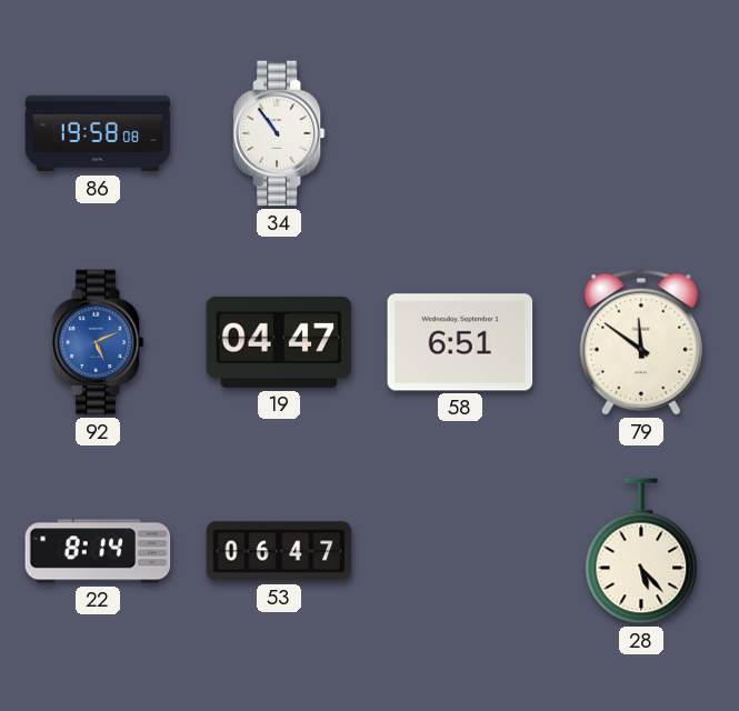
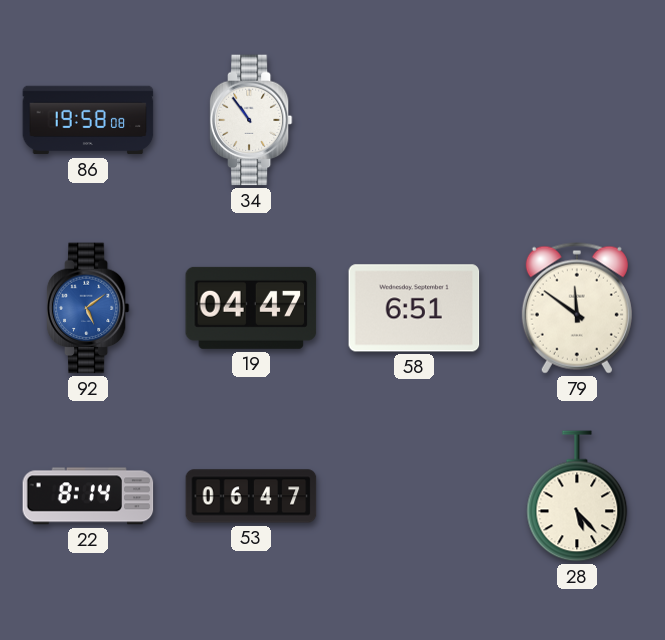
92: 5:11 -> 5:09
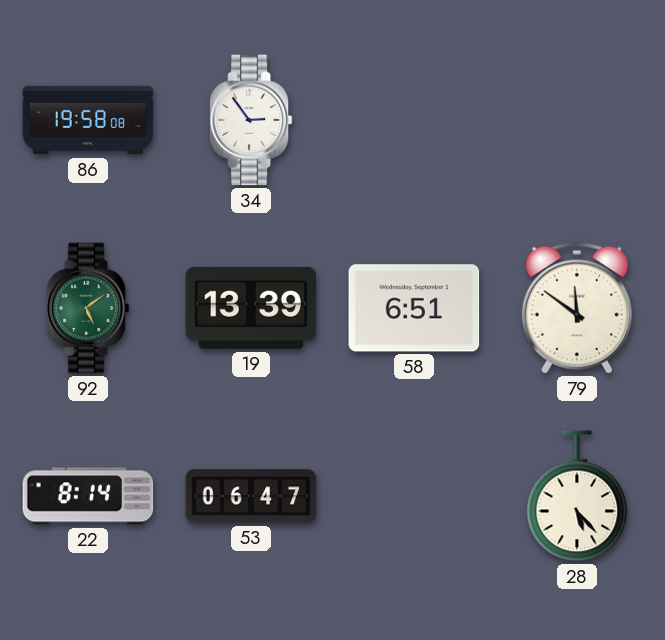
34: 10:54 -> 2:54
92 dial: blue -> green
19: 04:47 -> 13:39
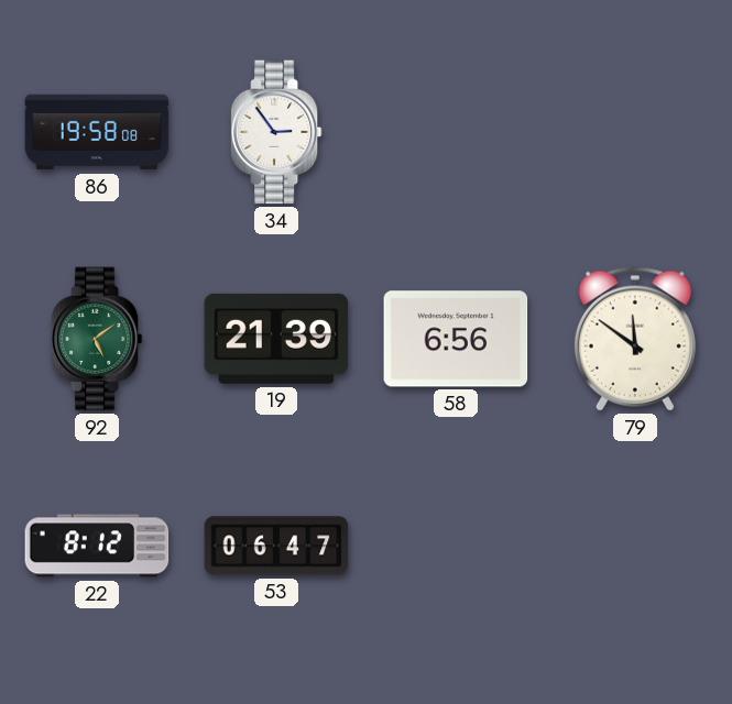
19: 13:39 -> 21:39
58: 6:51 -> 6:56
22: 8:14 -> 8:12
28: 5:23 -> none
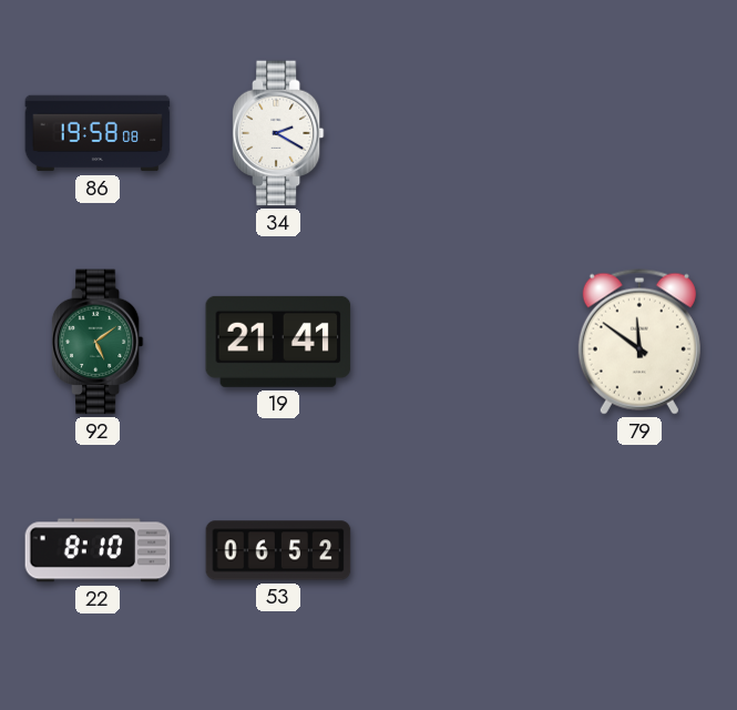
34: 2:54 -> 2:20
19: 21:39 -> 21:41
58: 6:56 -> none
22: 8:12 -> 8:10
53: 06:47 -> 06:52
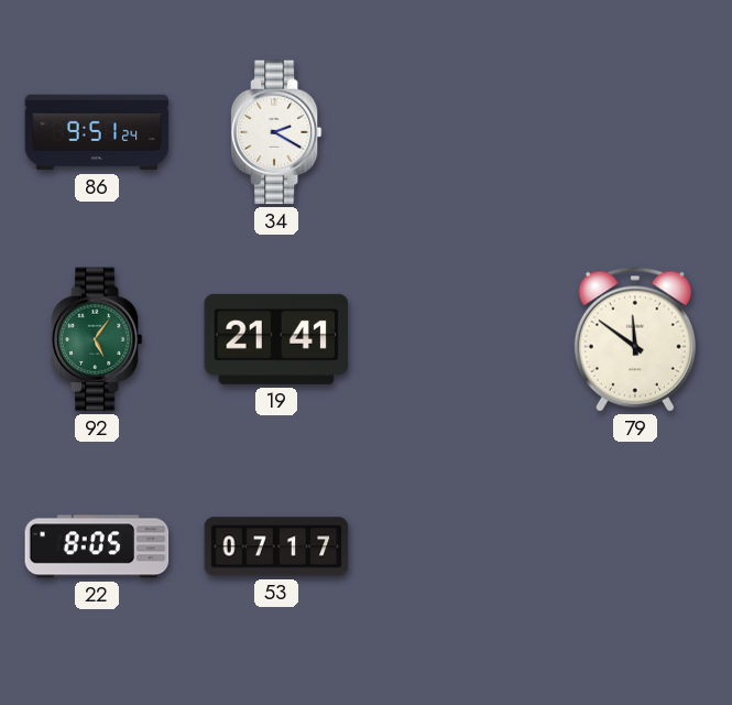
86: 19:58 -> 9:51
92: 5:09 -> 5:06
22: 8:10 -> 8:05
53: 06:52 -> 07:17
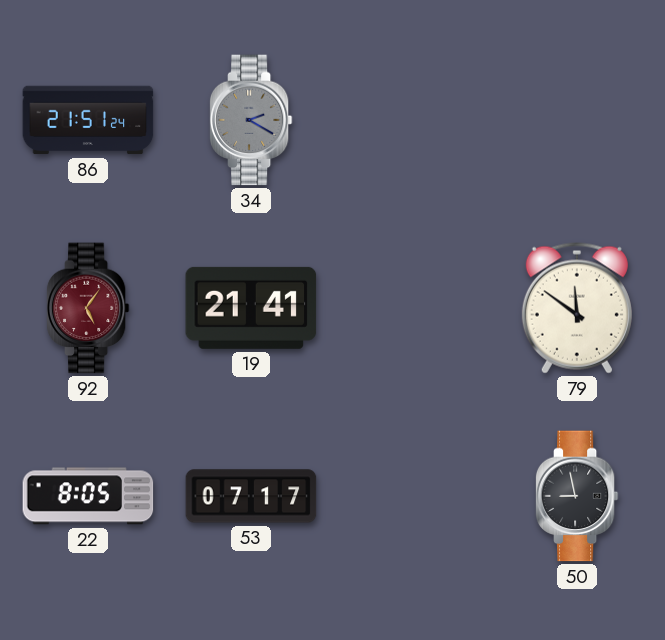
86: 9:51 -> 21:51
34 dial: white -> grey
92 dial: green -> burgundy
50: none -> 8:58
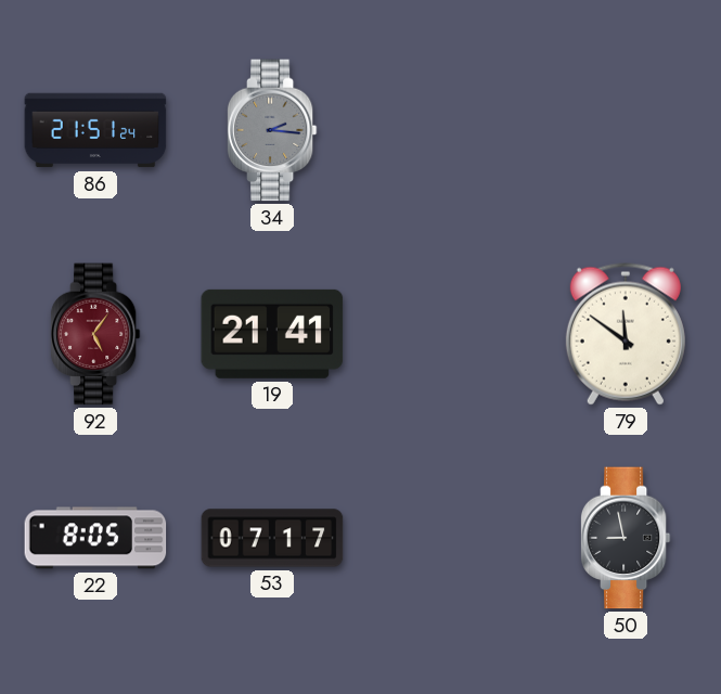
34: 2:20 -> 2:16
